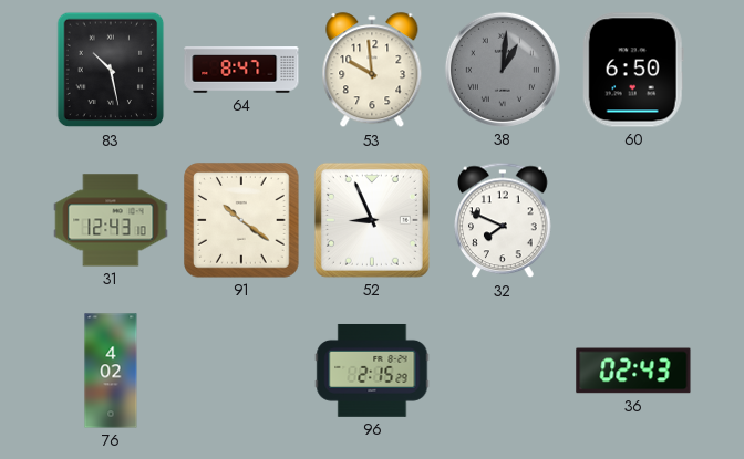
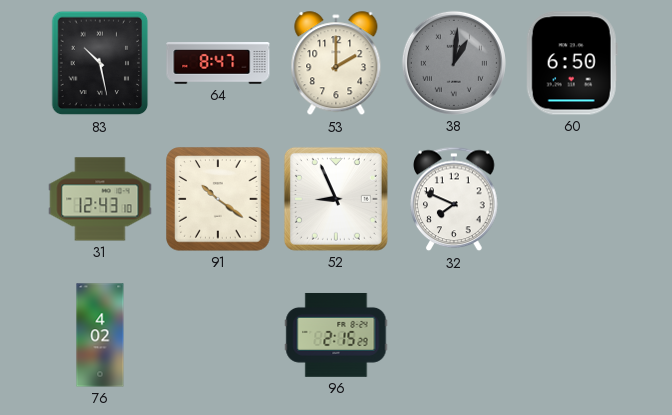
53: 9:59 -> 2:00
36: 02:43 -> none
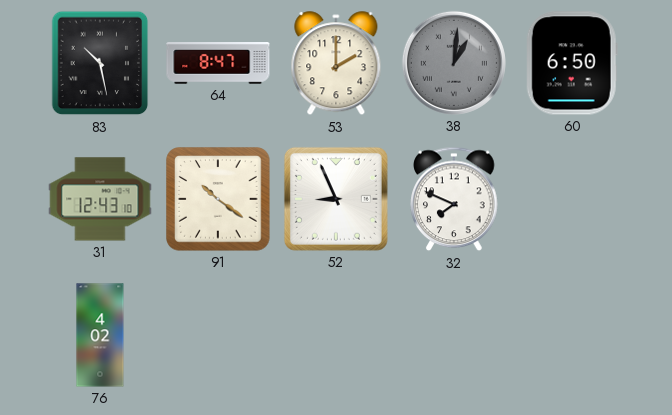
96: 2:15 -> none
